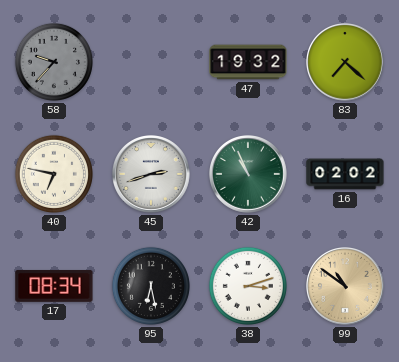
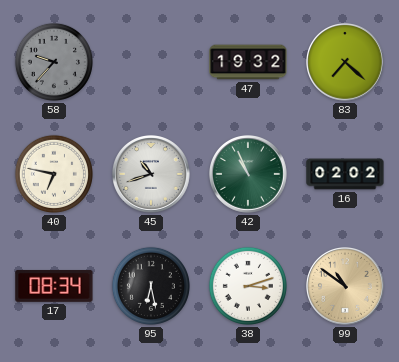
45: 2:42 -> 10:42
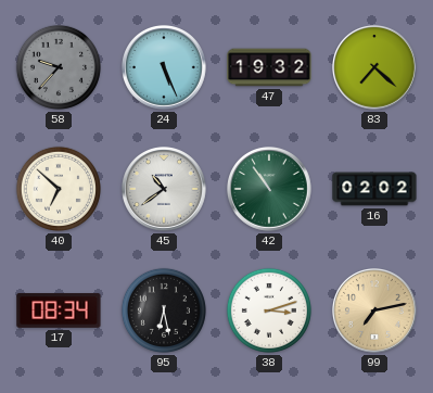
24: none -> 5:26
40: 6:47 -> 6:52
45: 10:42 -> 10:39
42: 10:56 -> 10:54
99: 10:51 -> 7:13
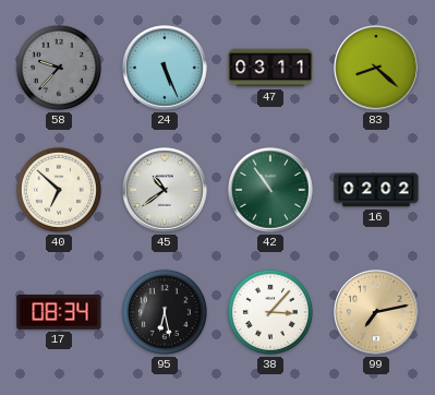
47: 19:32 -> 03:11
83: 7:22 -> 8:22
38: 3:12 -> 3:07
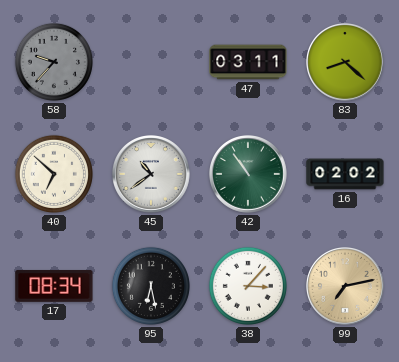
24: 5:26 -> none
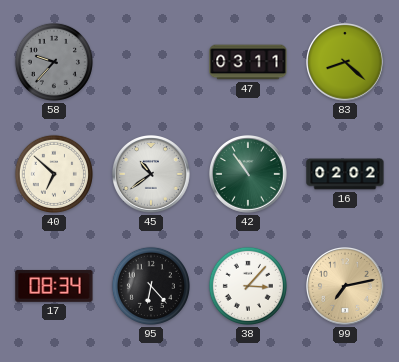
95: 6:28 -> 6:23
